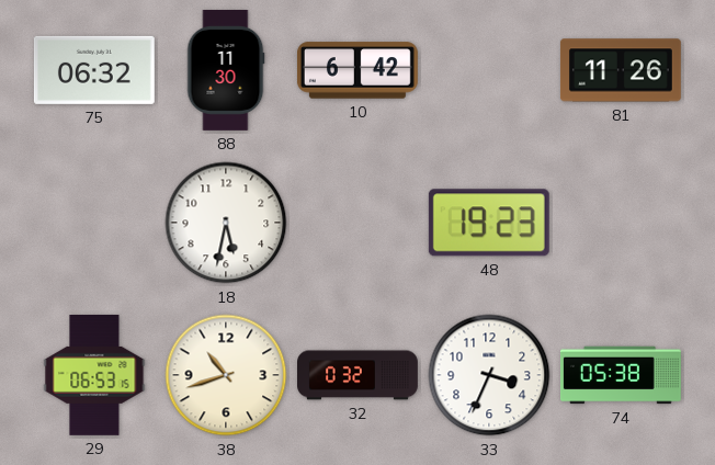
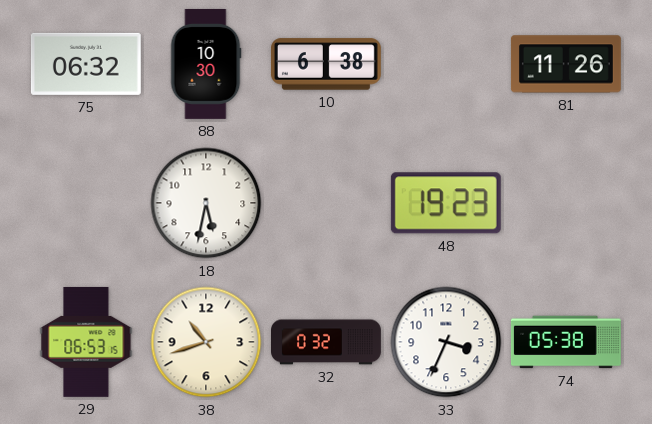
88: 11:30 -> 10:30
10: 6:42 -> 6:38
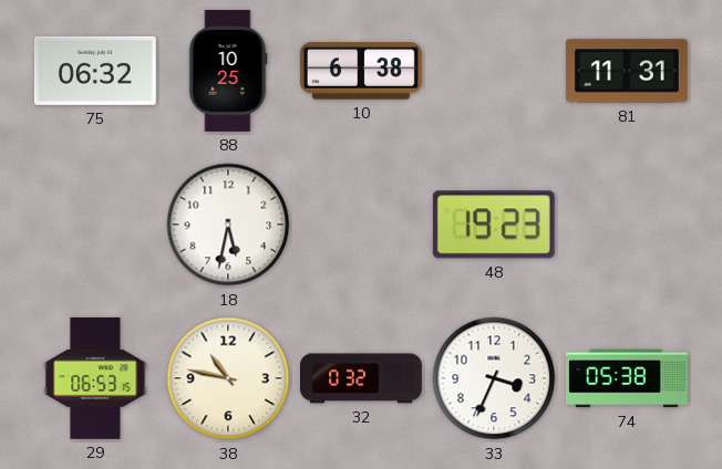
88: 10:30 -> 10:25
81: 11:26 -> 11:31
38: 10:42 -> 10:47
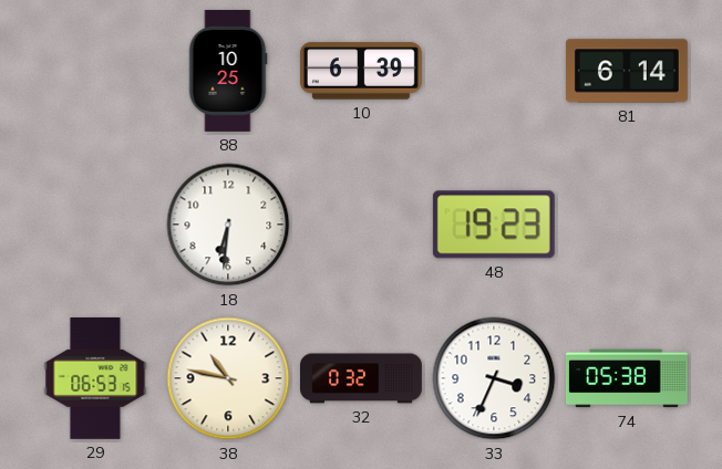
75: 06:32 -> none
10: 6:38 -> 6:39
81: 11:31 -> 6:14
18: 5:32 -> 6:31
